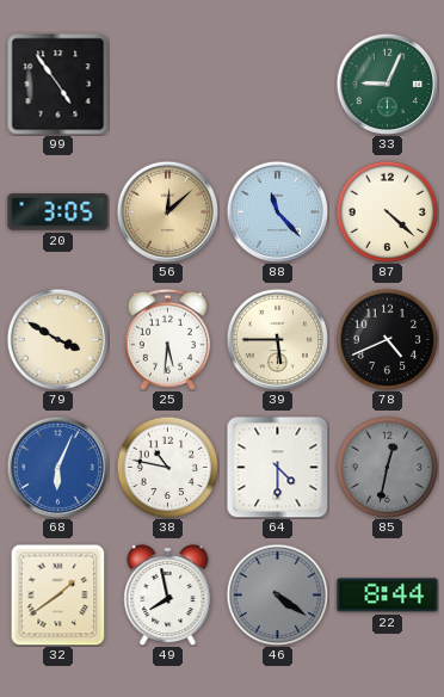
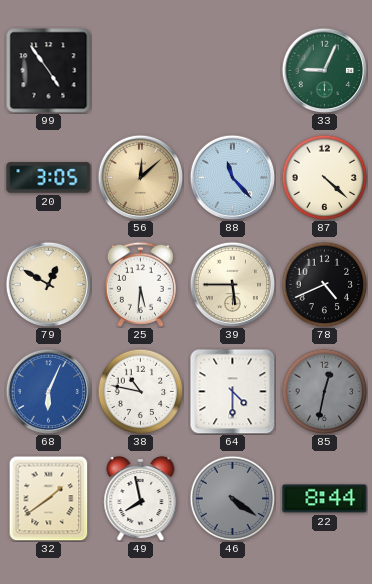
79: 3:50 -> 12:50
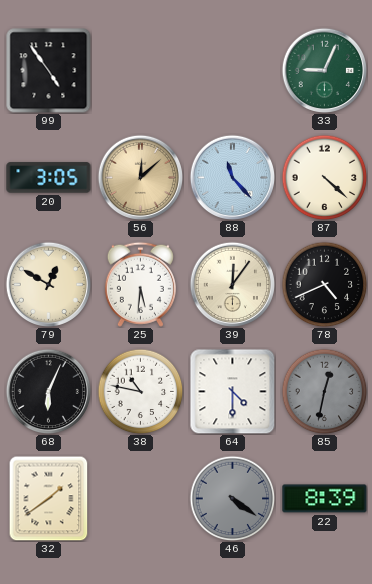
39: 5:45 -> 12:06
68 dial: blue -> black
49: 7:58 -> none
22: 8:44 -> 8:39
